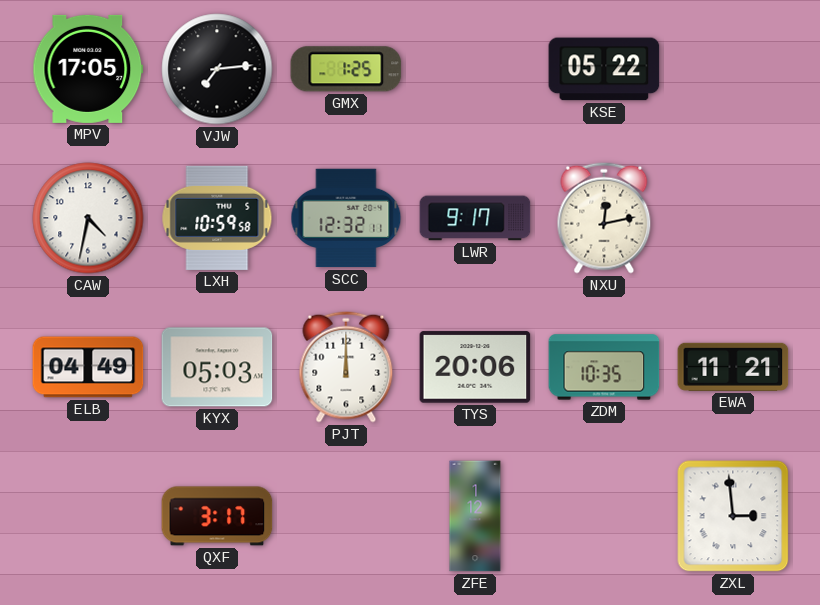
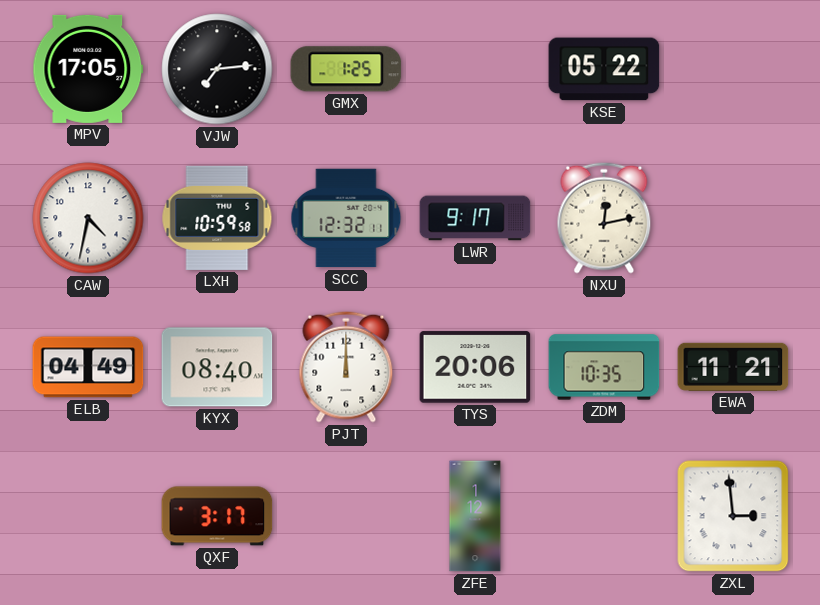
KYX: 05:03 -> 08:40
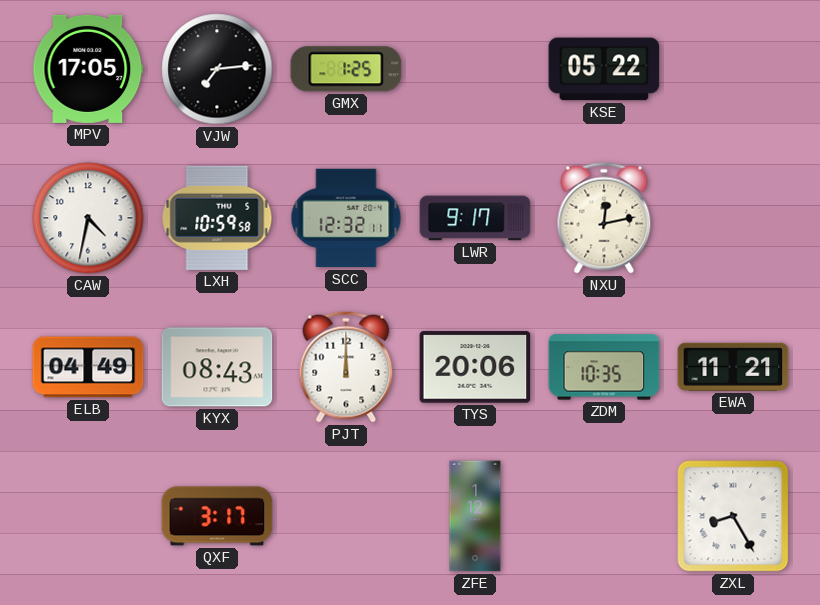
KYX: 08:40 -> 08:43
ZXL: 2:59 -> 8:25
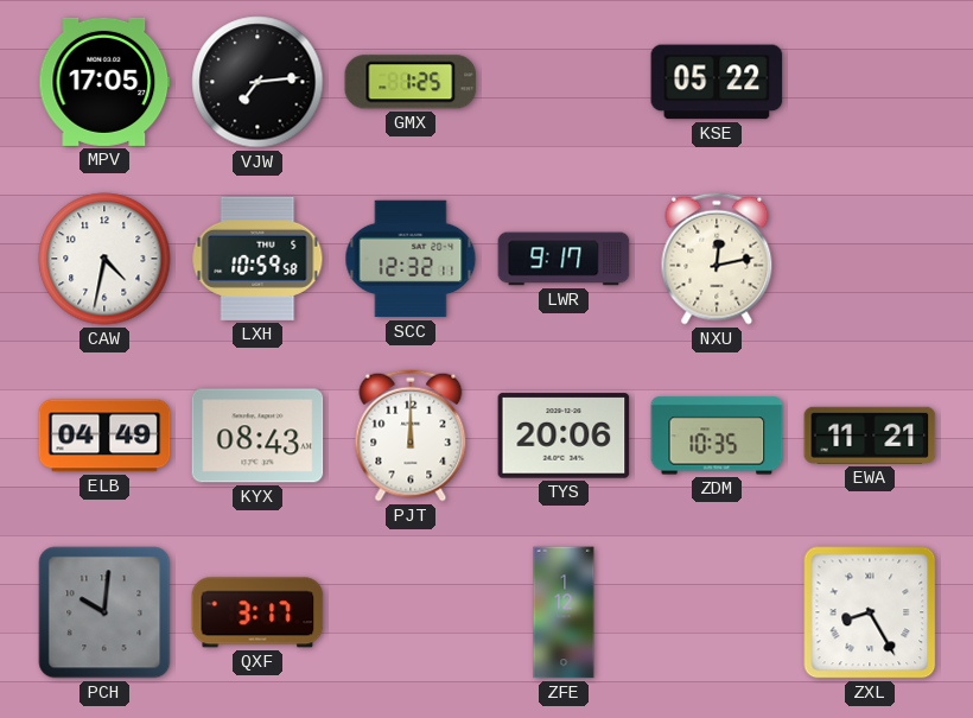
PCH: none -> 10:01
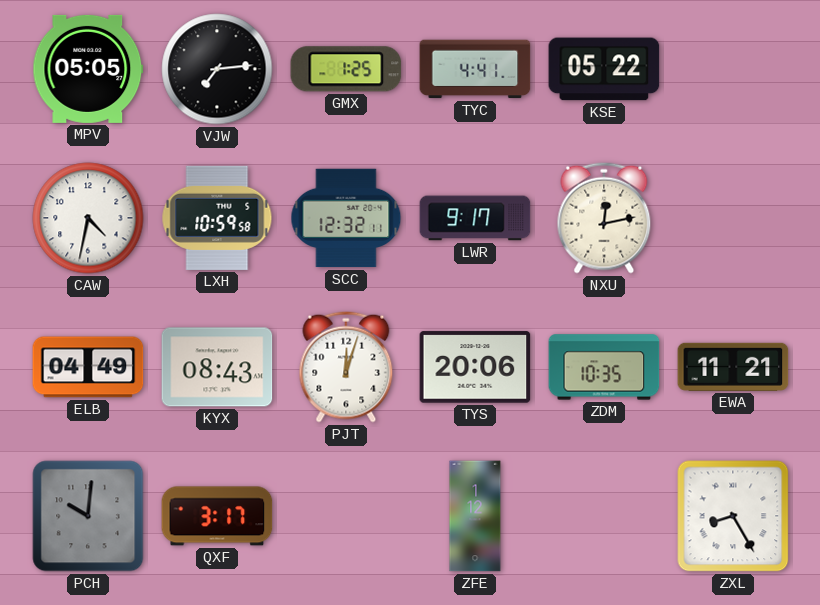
MPV: 17:05 -> 05:05
TYC: none -> 4:41
PJT: 12:00 -> 12:03
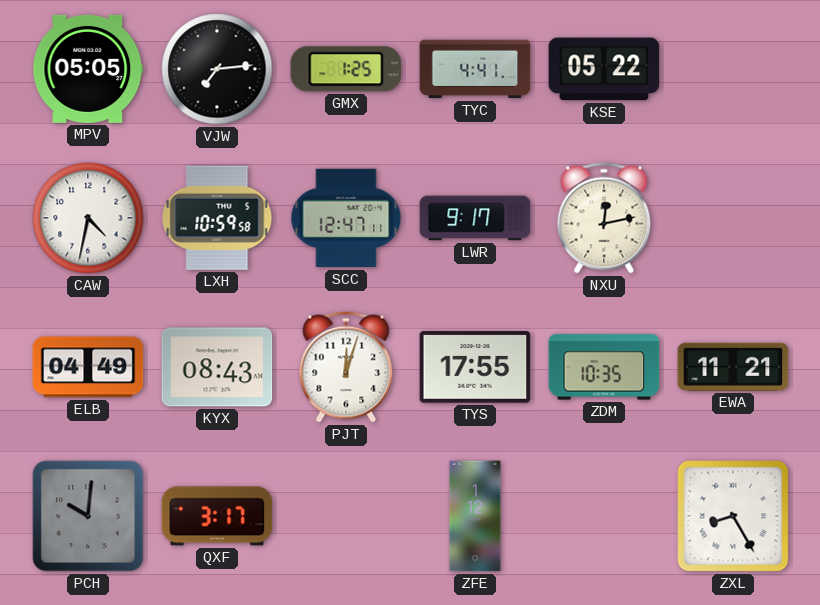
SCC: 12:32 -> 12:47
TYS: 20:06 -> 17:55
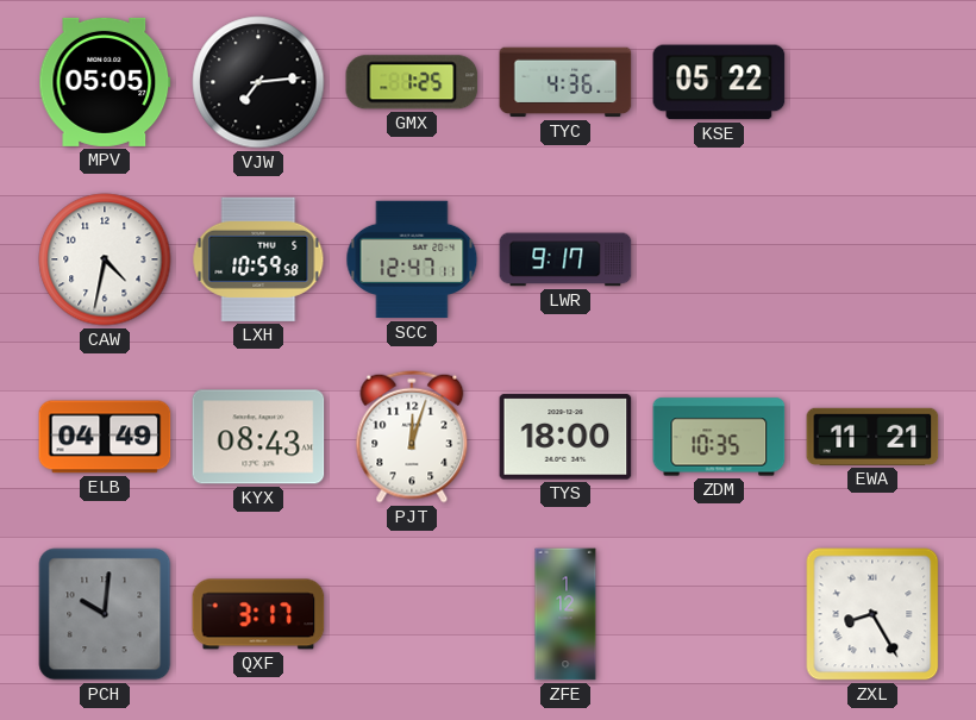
TYC: 4:41 -> 4:36
NXU: 12:13 -> none
TYS: 17:55 -> 18:00
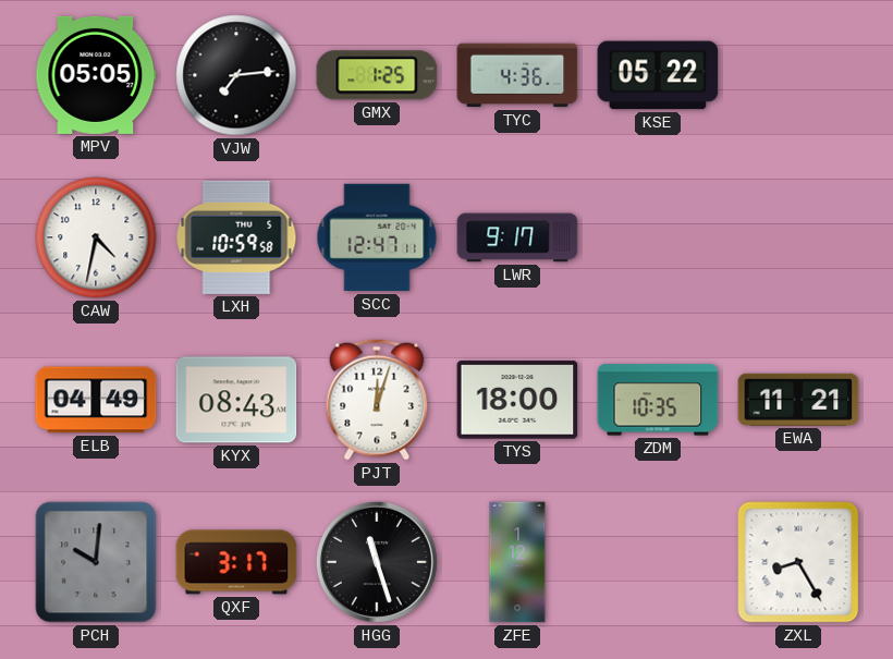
HGG: none -> 11:27
